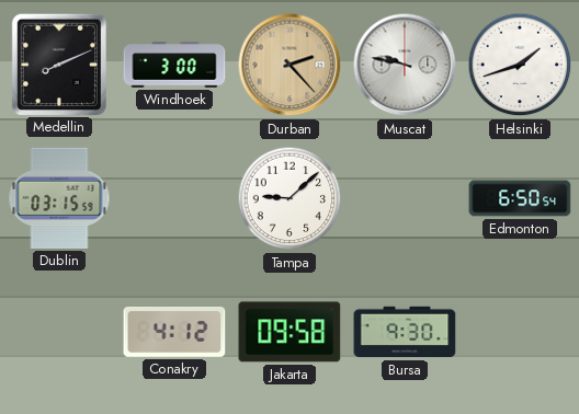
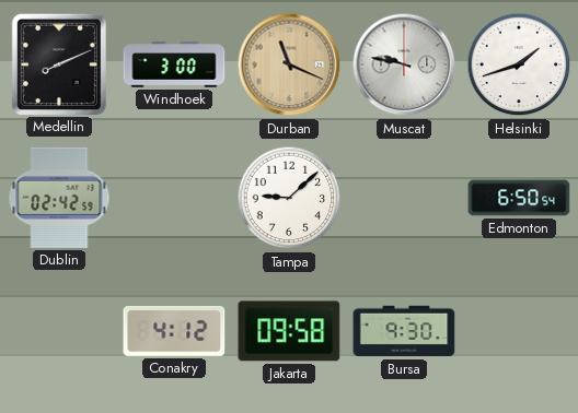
Durban: 2:23 -> 11:19
Dublin: 03:15 -> 02:42
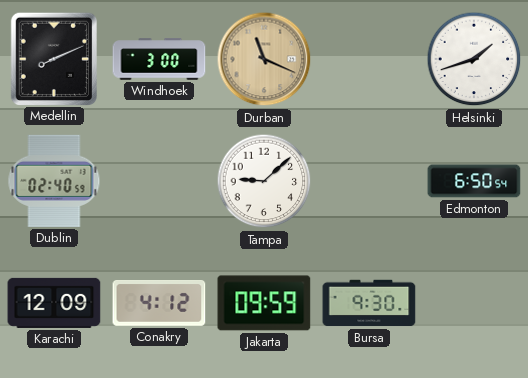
Muscat: 9:47 -> none
Dublin: 02:42 -> 02:40
Karachi: none -> 12:09
Jakarta: 09:58 -> 09:59
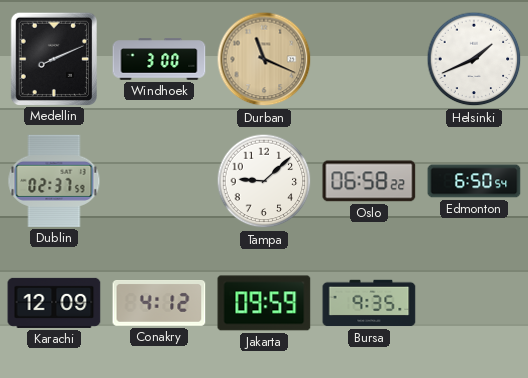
Helsinki: 1:42 -> 1:41
Dublin: 02:40 -> 02:37
Oslo: none -> 06:58
Bursa: 9:30 -> 9:35
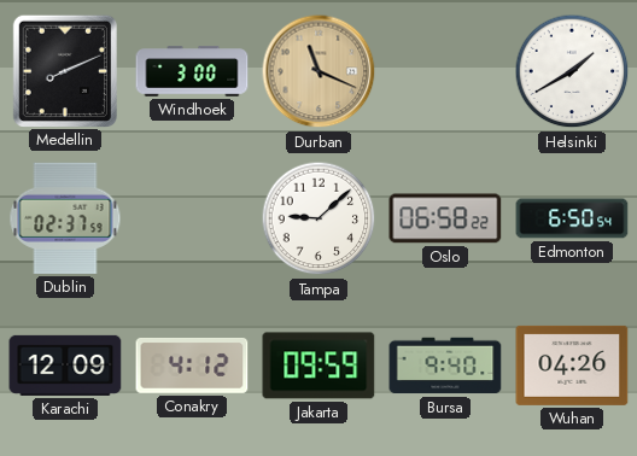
Helsinki: 1:41 -> 1:40
Bursa: 9:35 -> 9:40
Wuhan: none -> 04:26
